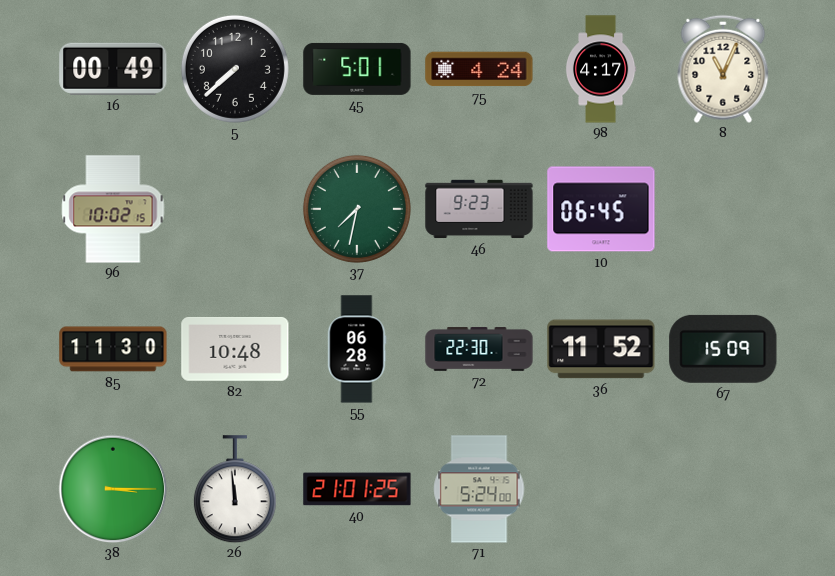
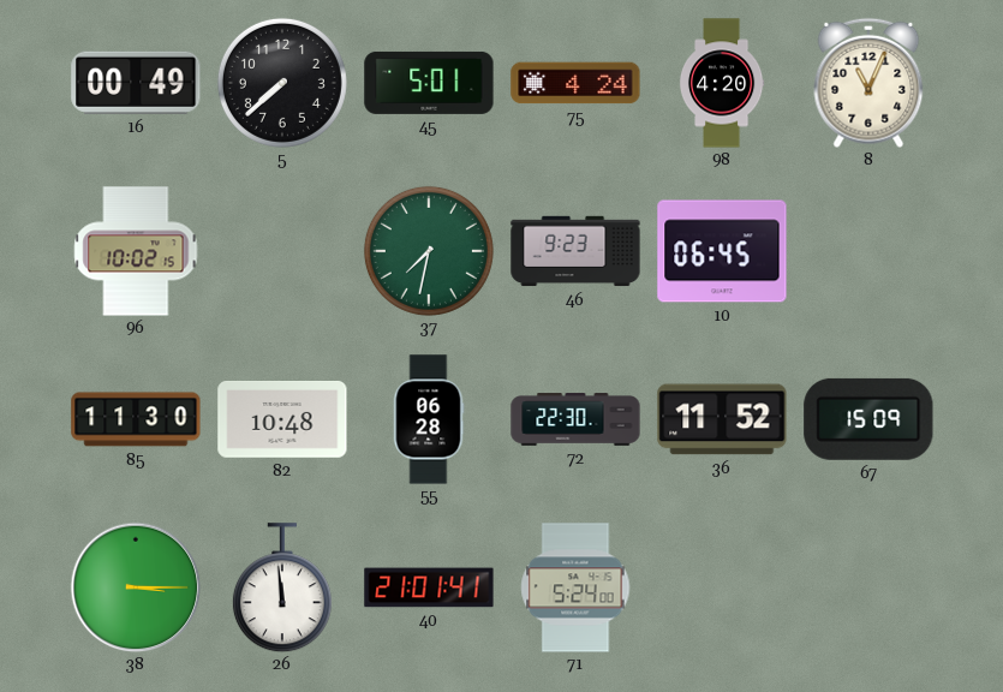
98: 4:17 -> 4:20
40: 21:01:25 -> 21:01:41
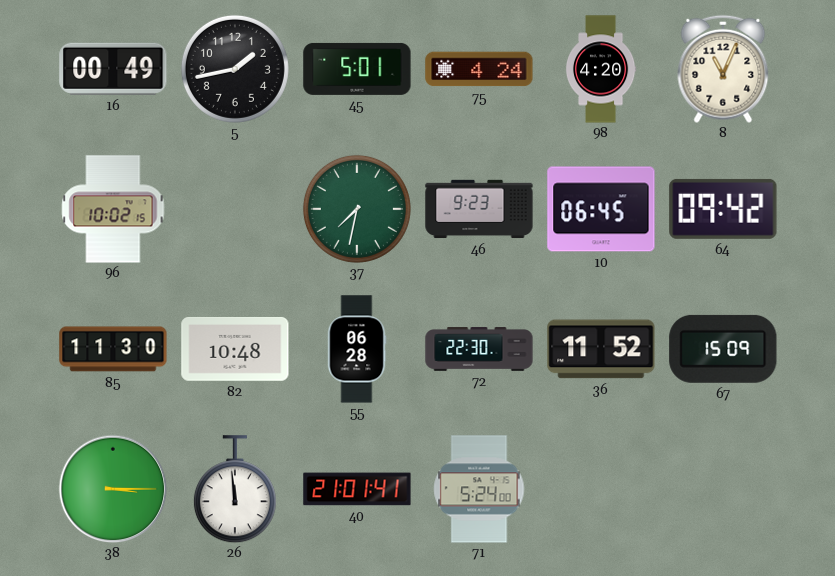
5: 7:38 -> 1:43
64: none -> 09:42
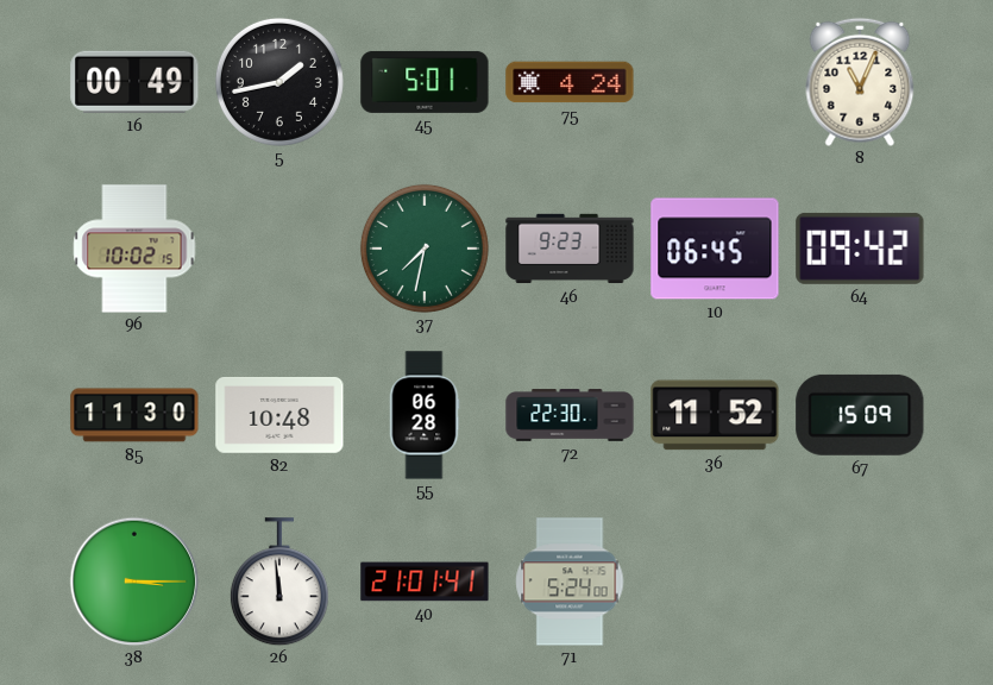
98: 4:20 -> none
